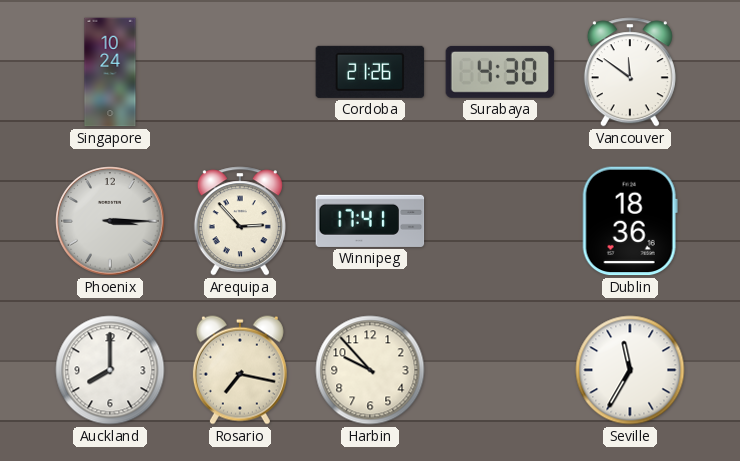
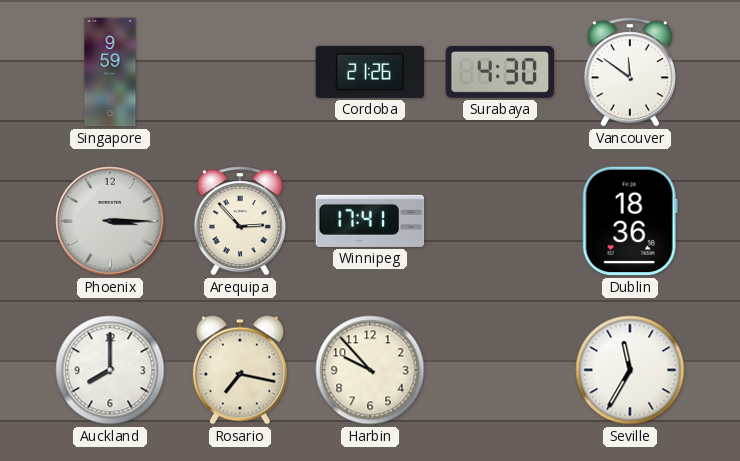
Singapore: 10:24 -> 9:59
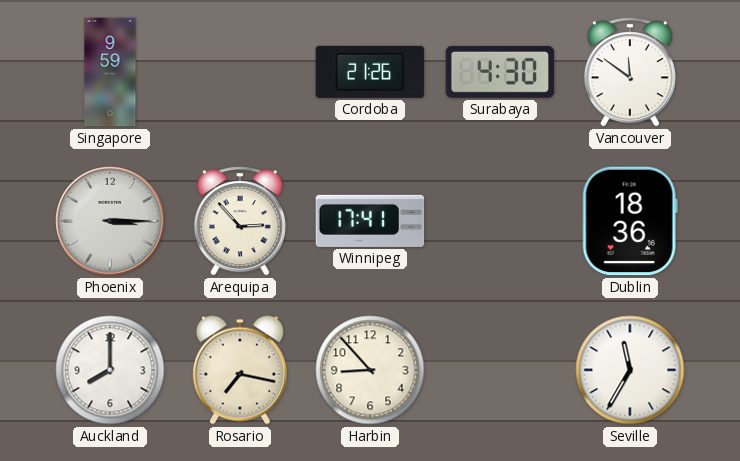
Harbin: 9:53 -> 8:53
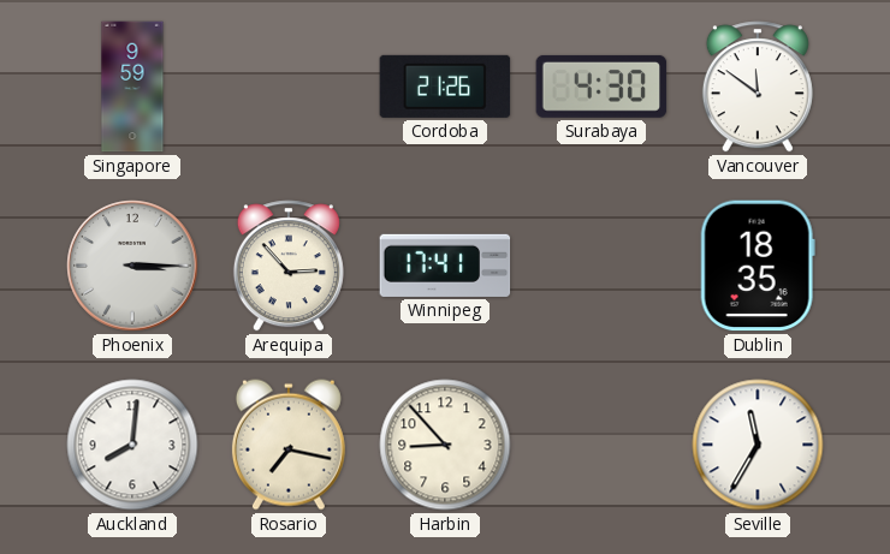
Dublin: 18:36 -> 18:35
Auckland: 8:00 -> 8:01
